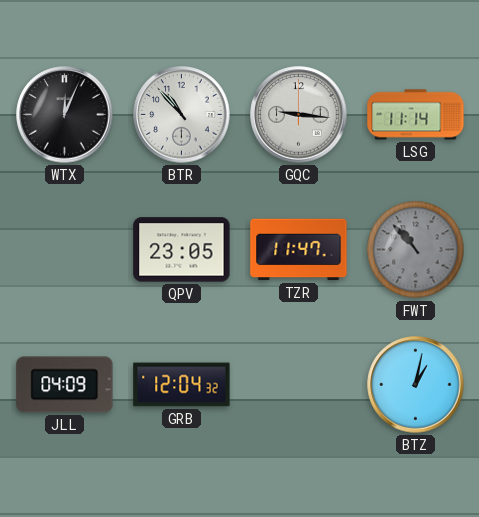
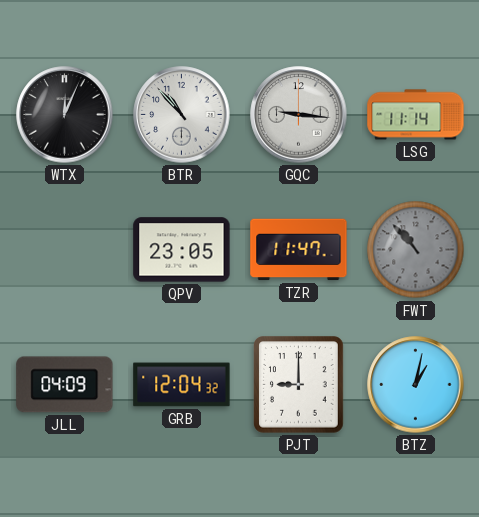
PJT: none -> 9:00
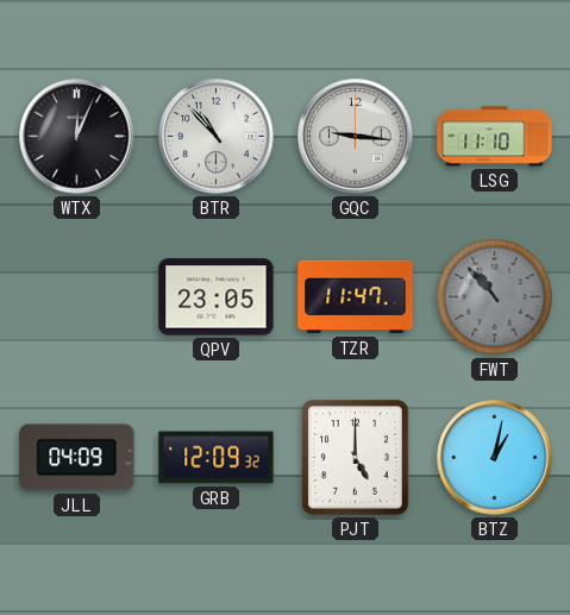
LSG: 11:14 -> 11:10
GRB: 12:04 -> 12:09
PJT: 9:00 -> 5:00
